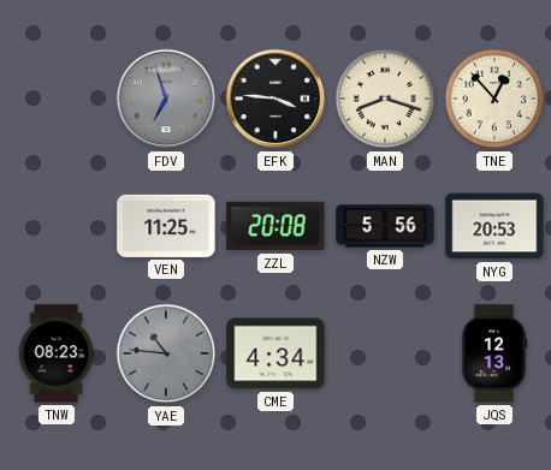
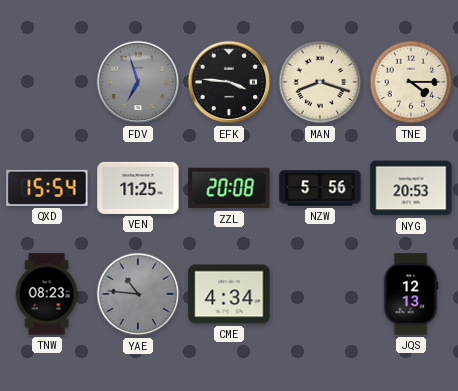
TNE: 12:53 -> 4:15
QXD: none -> 15:54
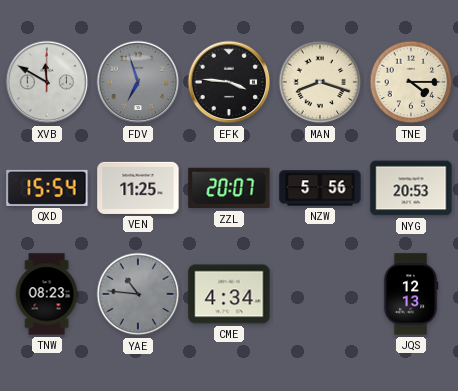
XVB: none -> 11:50
ZZL: 20:08 -> 20:07
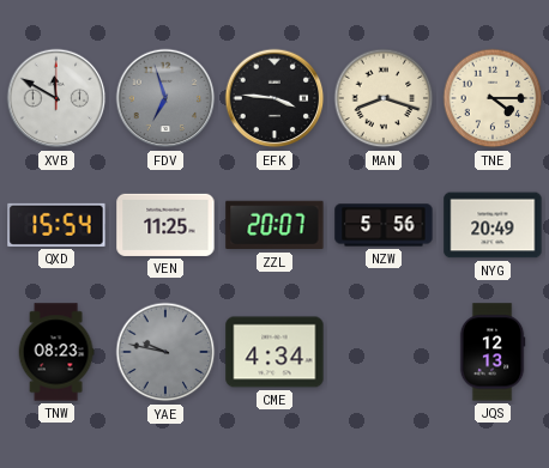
NYG: 20:53 -> 20:49
YAE: 10:46 -> 9:47
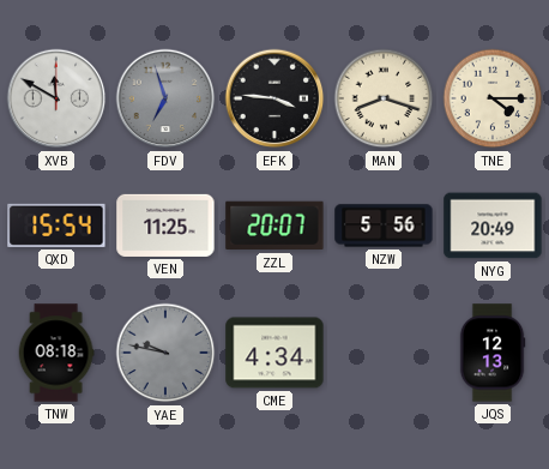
TNW: 08:23 -> 08:18
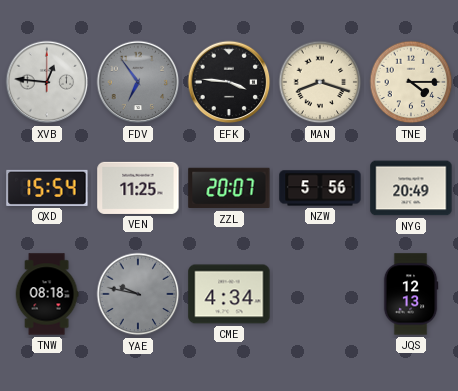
XVB: 11:50 -> 12:46
FDV: 6:57 -> 6:54
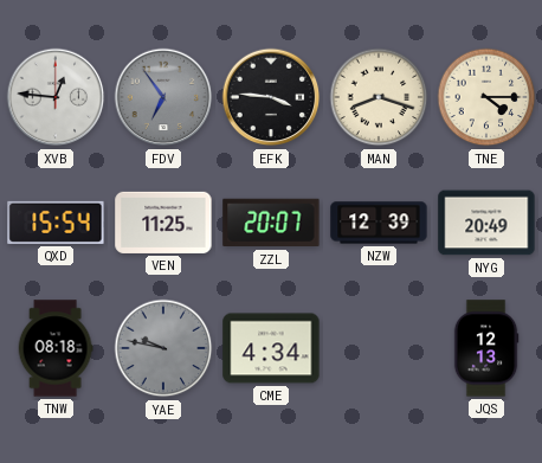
NZW: 5:56 -> 12:39
